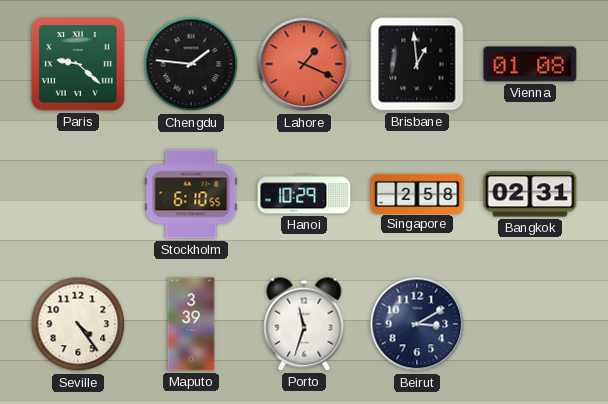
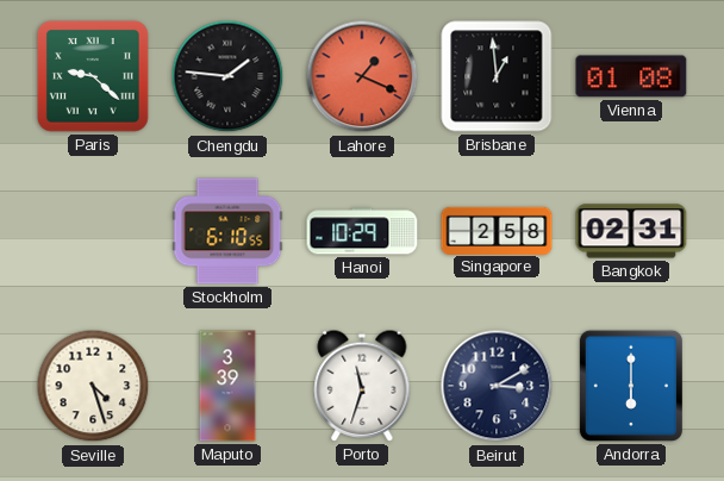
Seville: 4:24 -> 4:27
Andorra: none -> 6:00
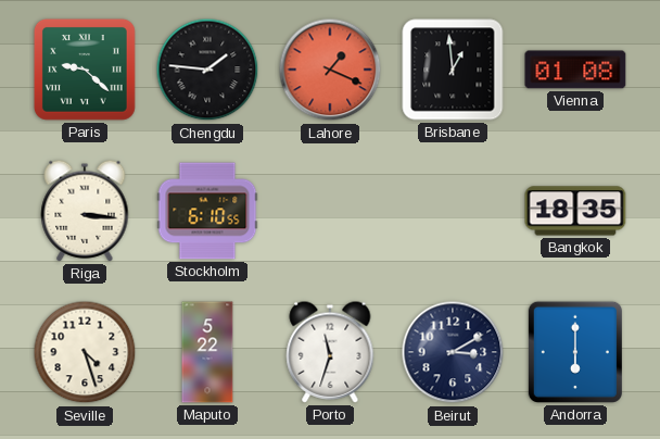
Riga: none -> 3:16
Hanoi: 10:29 -> none
Singapore: 2:58 -> none
Bangkok: 02:31 -> 18:35
Maputo: 3:39 -> 5:22
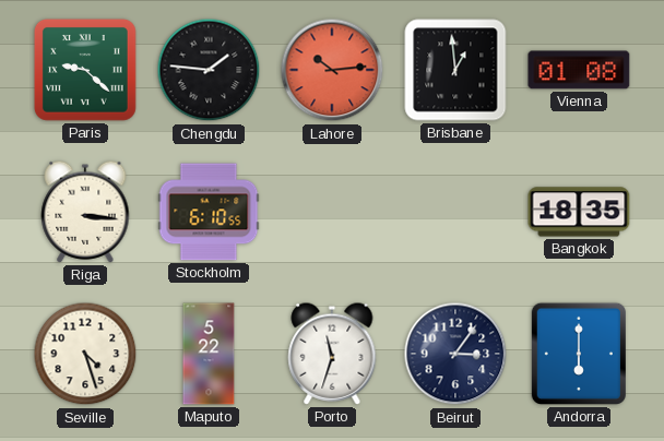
Lahore: 1:19 -> 10:14
Beirut: 3:10 -> 3:06
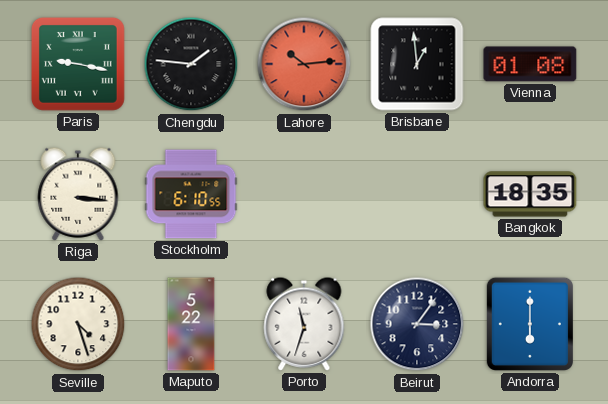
Paris: 9:22 -> 9:17
